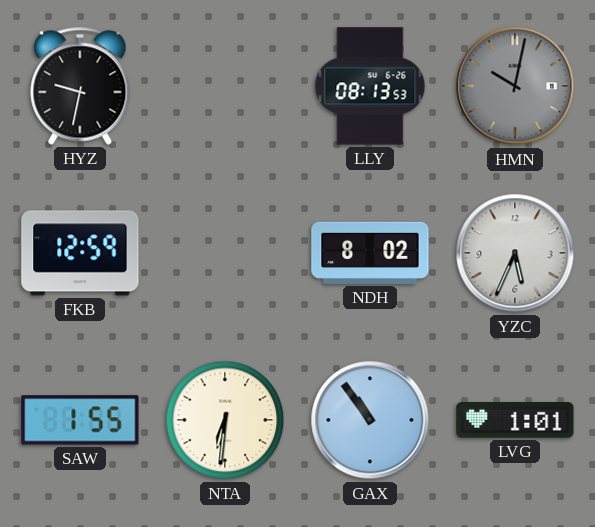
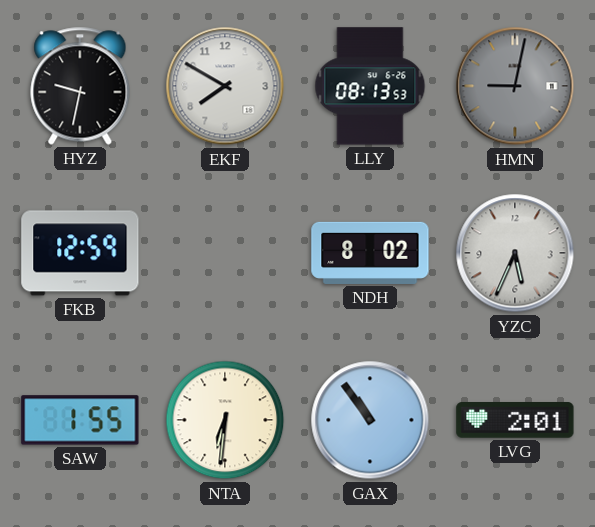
EKF: none -> 7:50
HMN: 10:02 -> 9:02
LVG: 1:01 -> 2:01
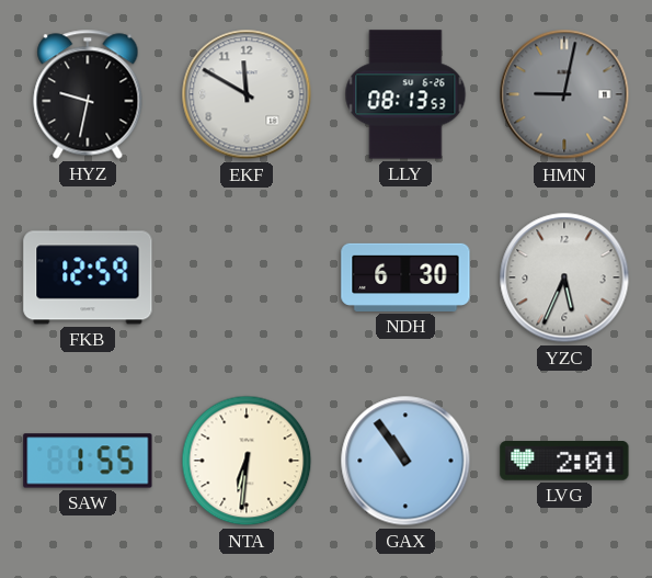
EKF: 7:50 -> 11:50
NDH: 8:02 -> 6:30
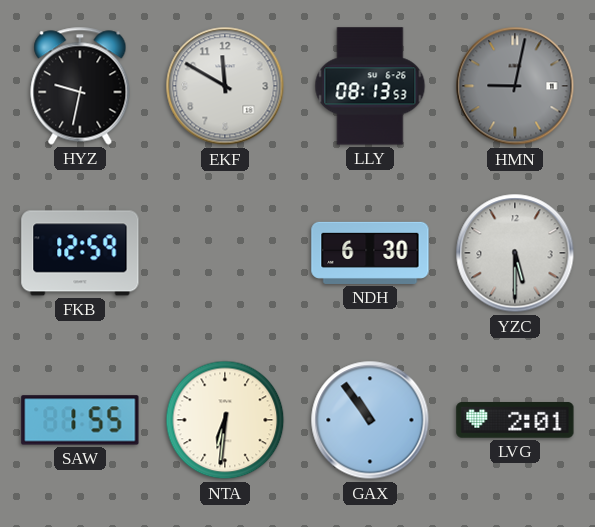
YZC: 5:34 -> 5:30
